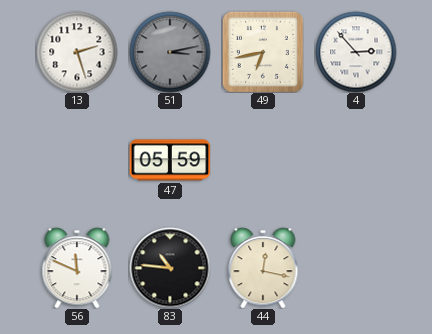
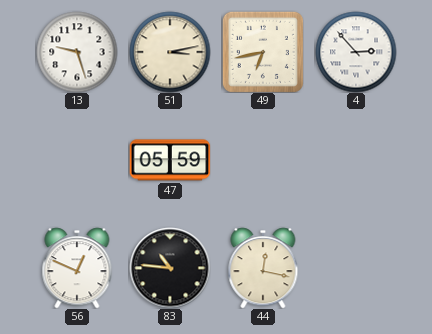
13: 2:27 -> 9:27
51 dial: grey -> cream
56: 11:49 -> 12:49
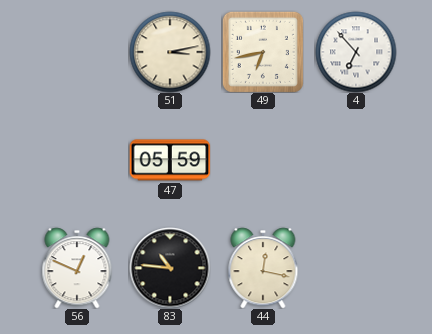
13: 9:27 -> none
4: 2:53 -> 6:53
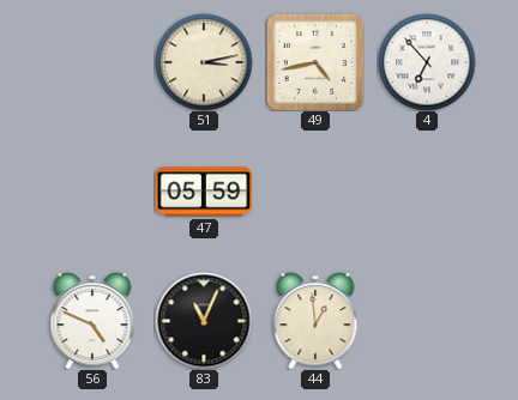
49: 6:43 -> 4:43
56: 12:49 -> 4:49
83: 10:46 -> 11:04
44: 12:17 -> 12:59
